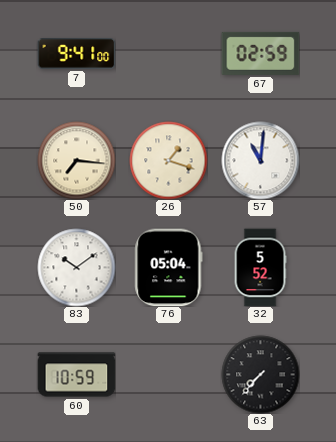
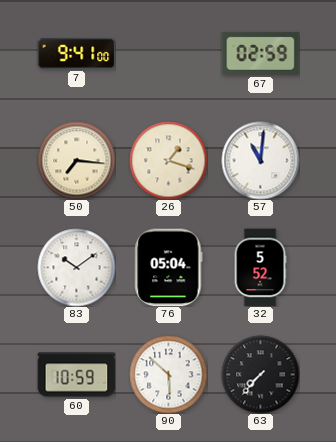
90: none -> 5:52
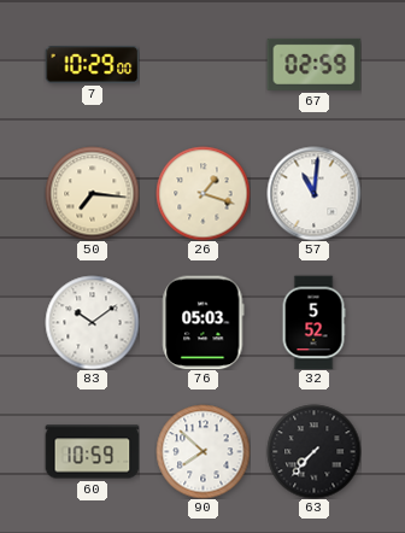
7: 9:41 -> 10:29
76: 05:04 -> 05:03
90: 5:52 -> 7:52
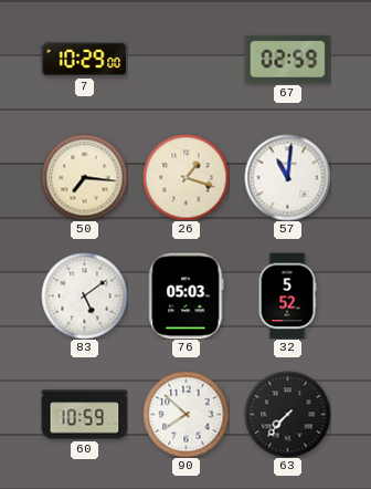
83: 10:09 -> 5:09
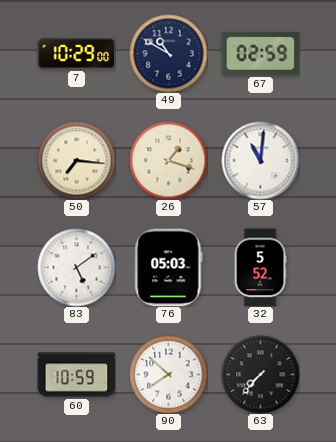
49: none -> 10:50
